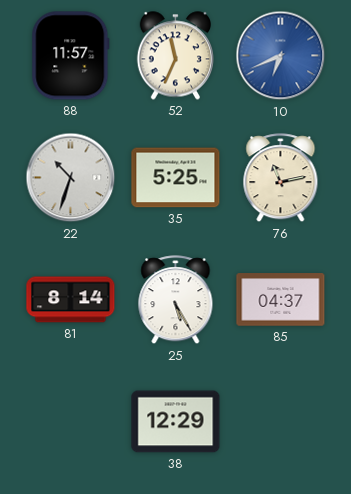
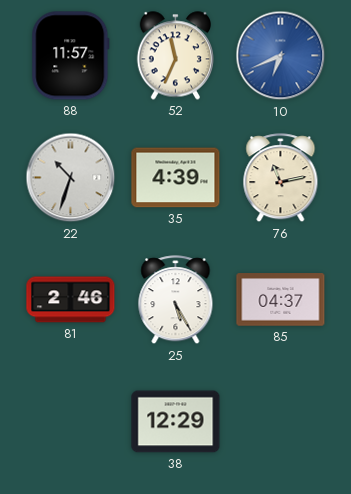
35: 5:25 -> 4:39
81: 8:14 -> 2:46
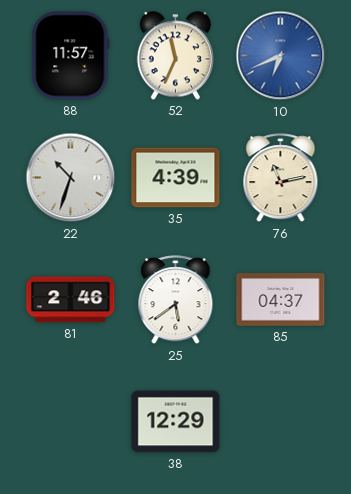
25: 5:25 -> 5:39
